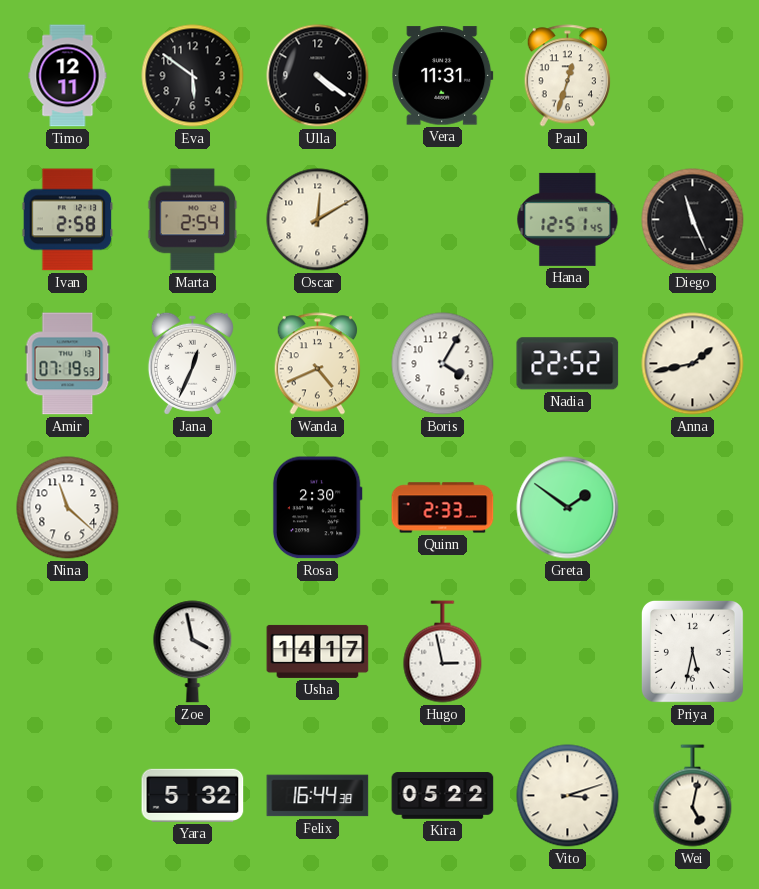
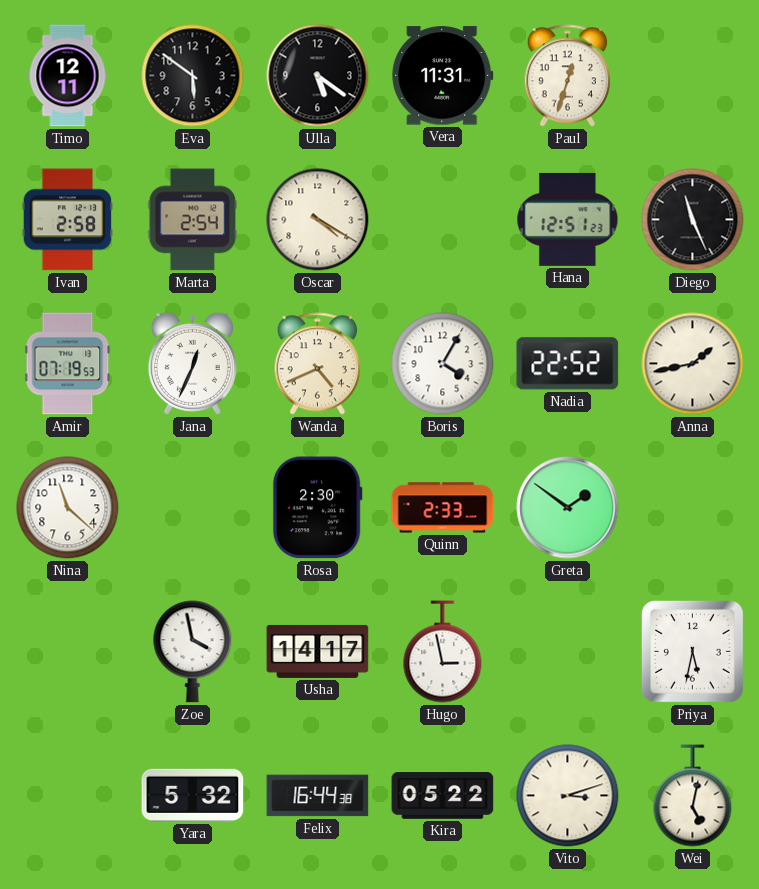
Ulla: 4:21 -> 5:21
Oscar: 12:10 -> 4:20
Hana: 12:51:45 -> 12:51:23
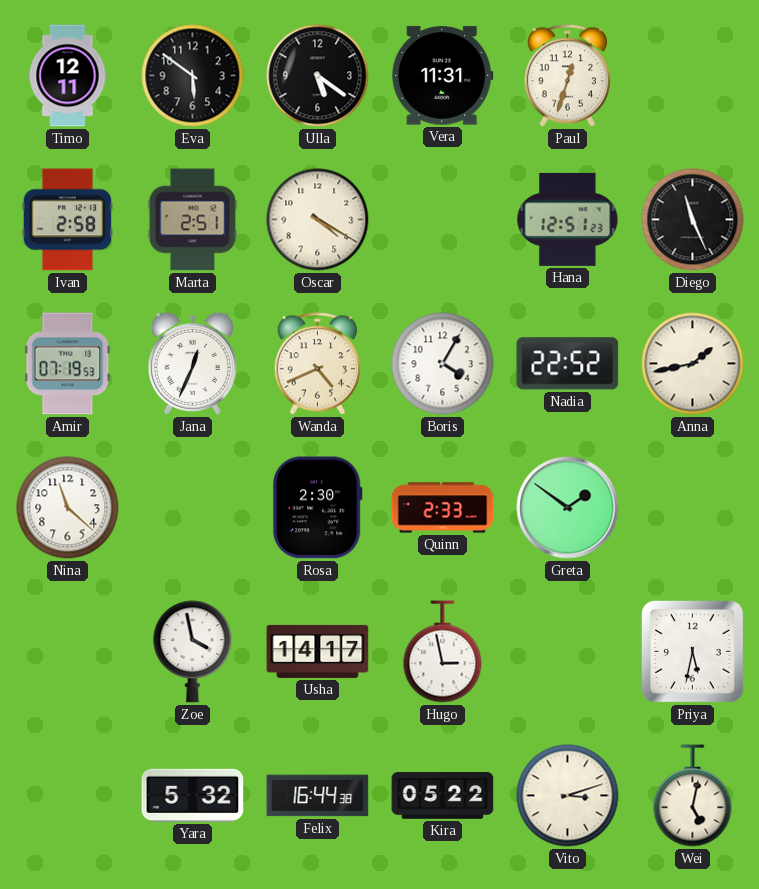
Marta: 2:54 -> 2:51
